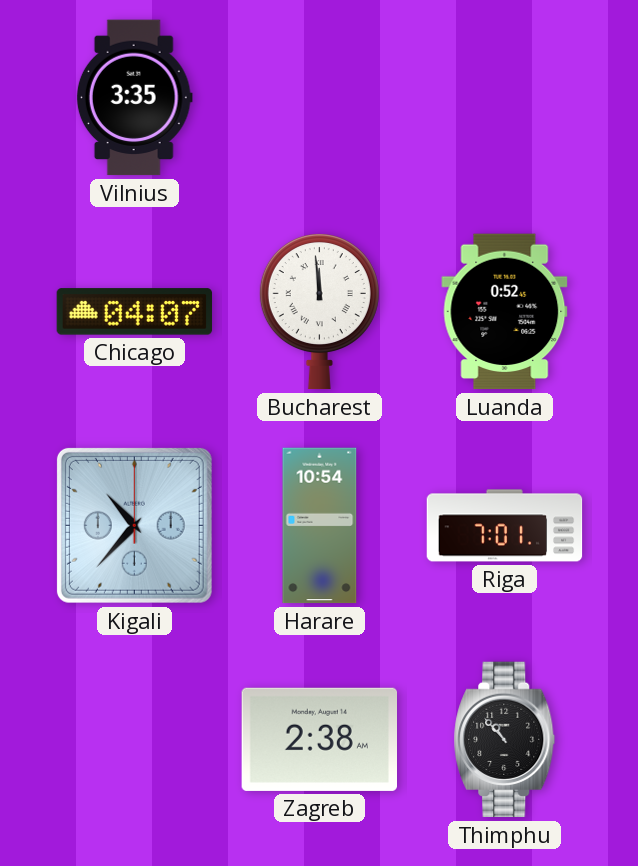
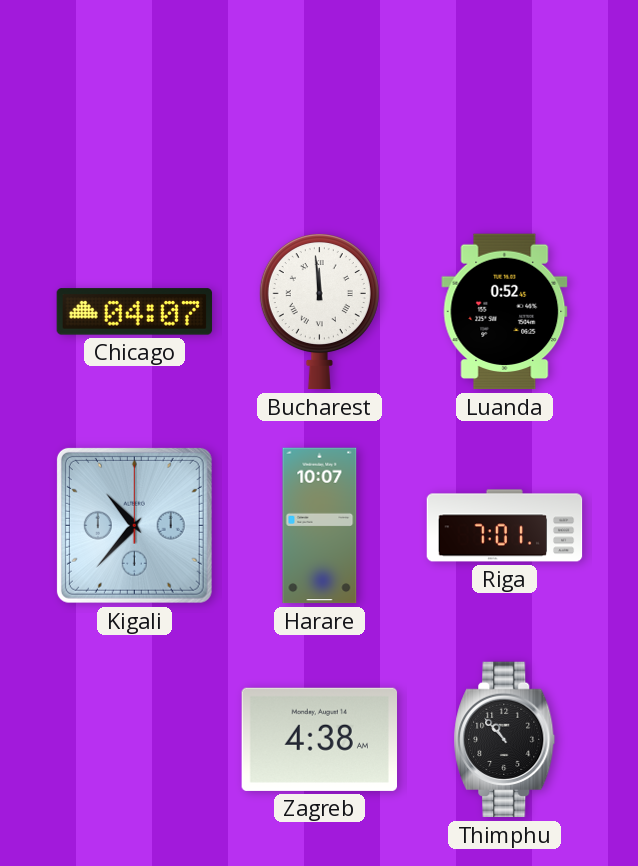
Vilnius: 3:35 -> none
Harare: 10:54 -> 10:07
Zagreb: 2:38 -> 4:38
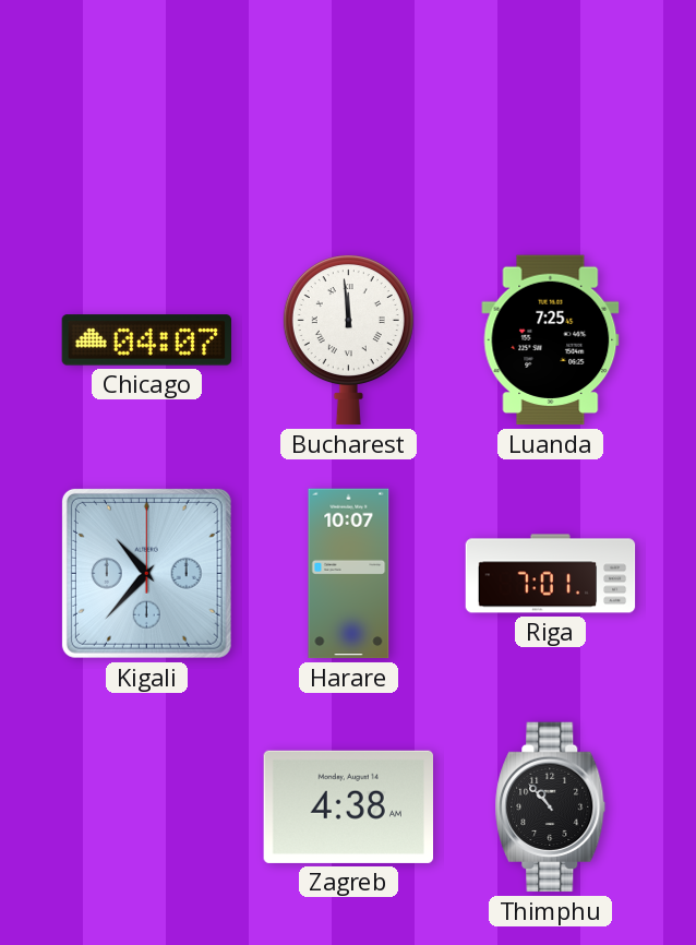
Luanda: 0:52 -> 7:25
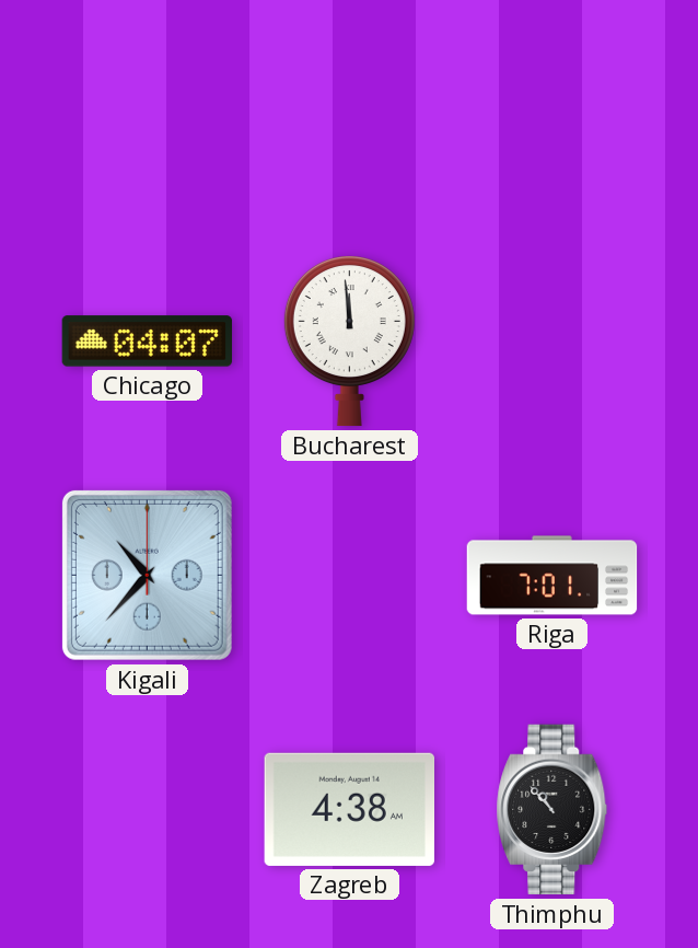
Luanda: 7:25 -> none
Harare: 10:07 -> none
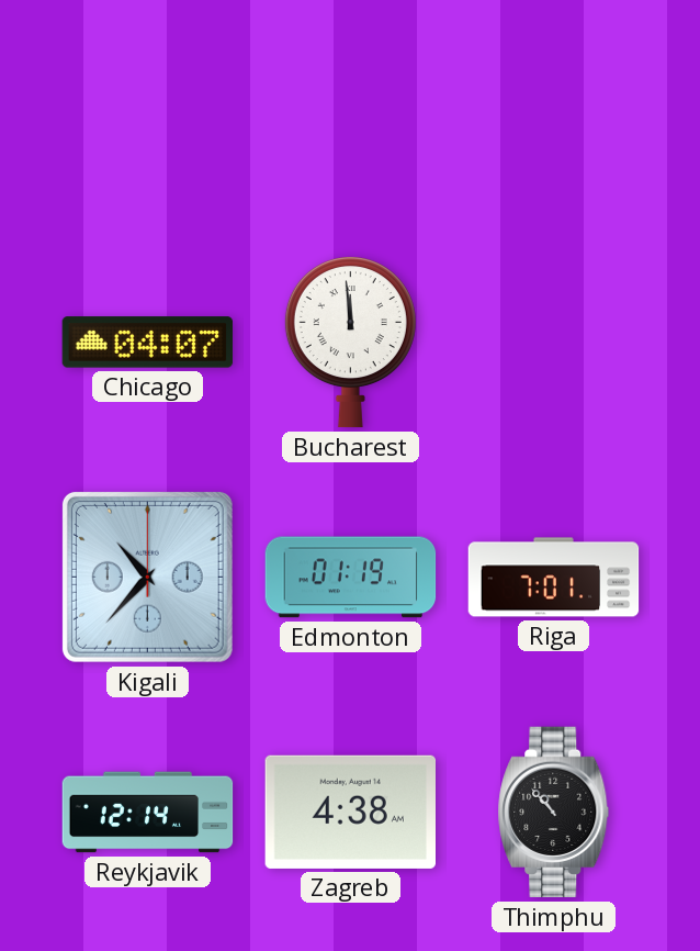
Edmonton: none -> 01:19
Reykjavik: none -> 12:14
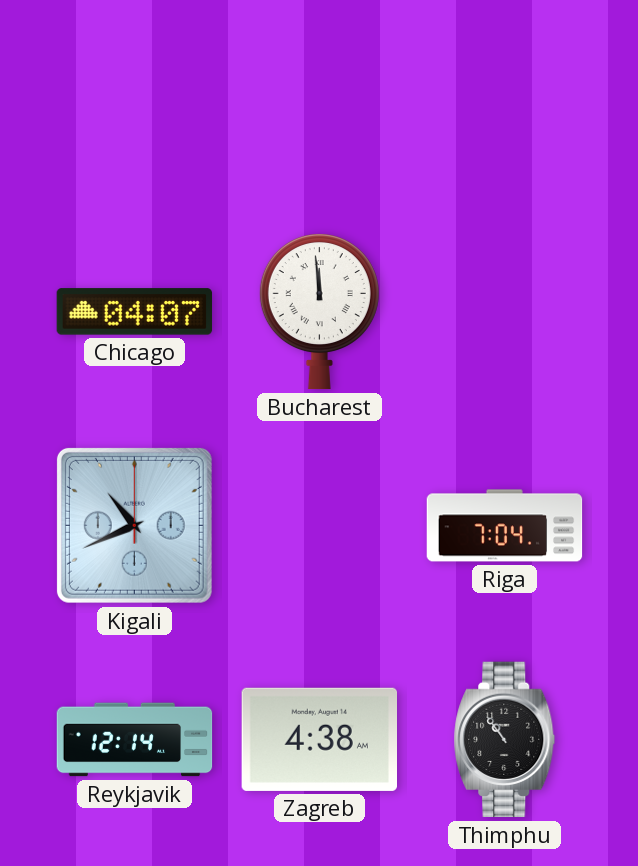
Kigali: 10:37 -> 10:41
Edmonton: 01:19 -> none
Riga: 7:01 -> 7:04
Thimphu: 10:53 -> 10:54
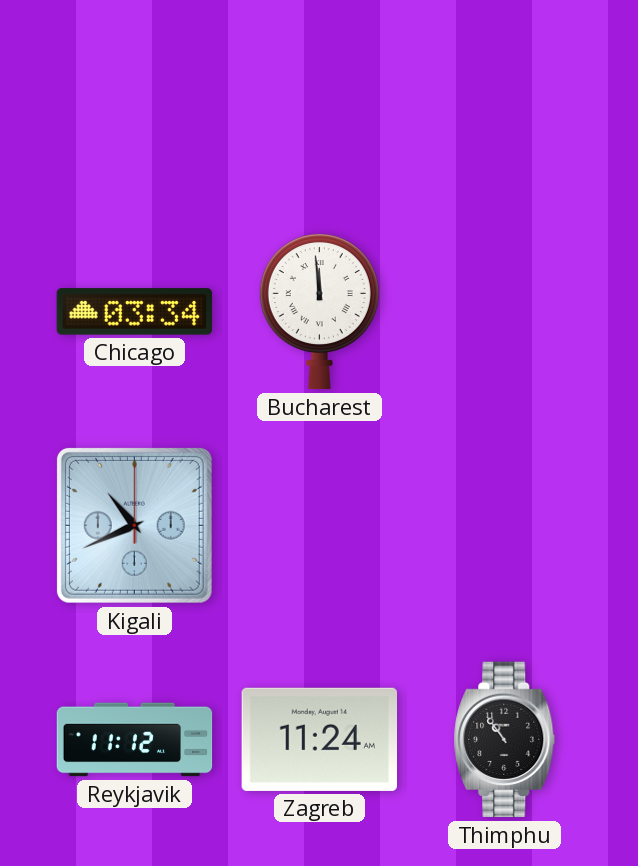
Chicago: 04:07 -> 03:34
Riga: 7:04 -> none
Reykjavik: 12:14 -> 11:12
Zagreb: 4:38 -> 11:24
